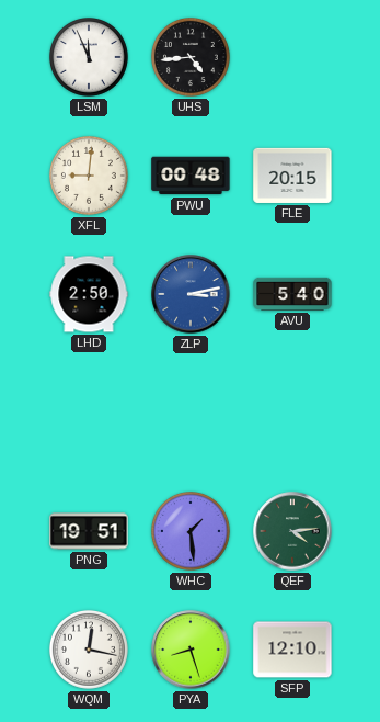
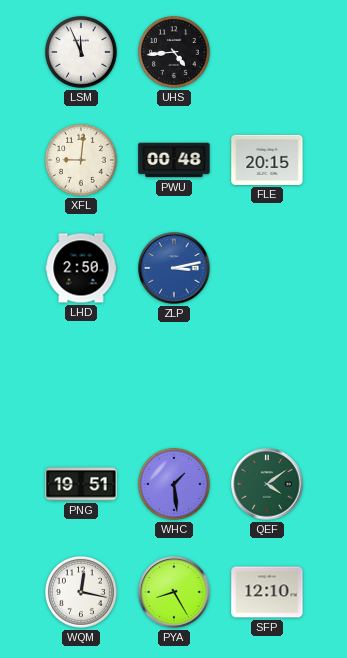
AVU: 5:40 -> none
QEF: 4:14 -> 4:09
PYA: 8:27 -> 8:25
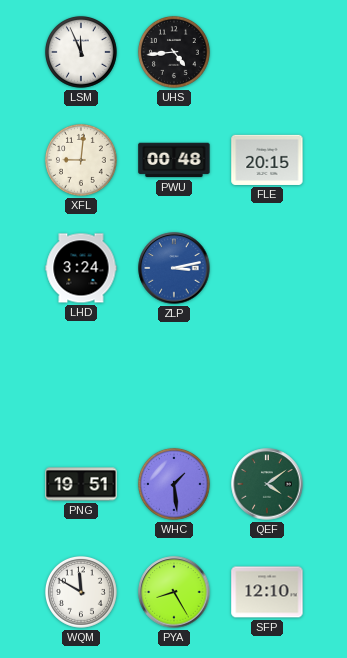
LHD: 2:50 -> 3:24
WQM: 12:17 -> 11:50
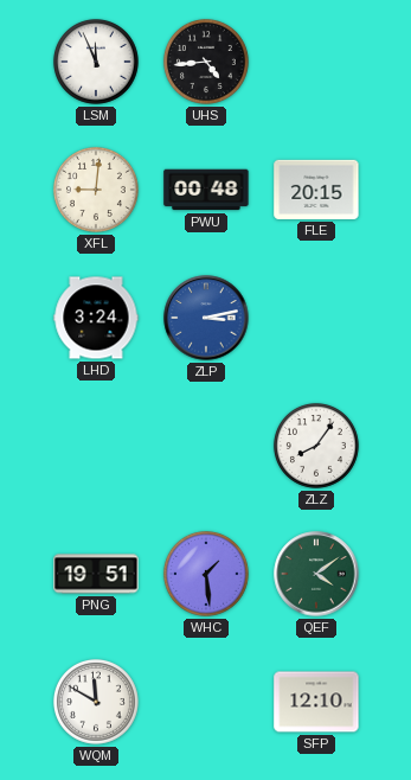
ZLZ: none -> 8:06
PYA: 8:25 -> none
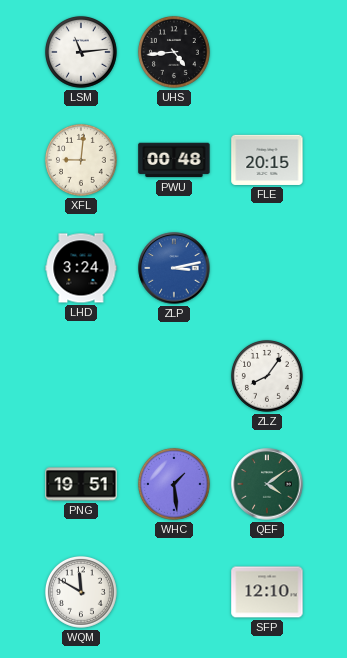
LSM: 11:56 -> 11:14
